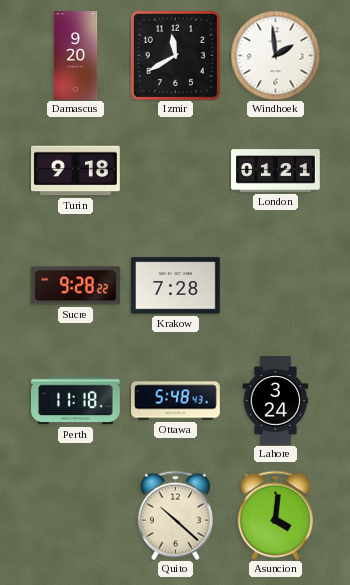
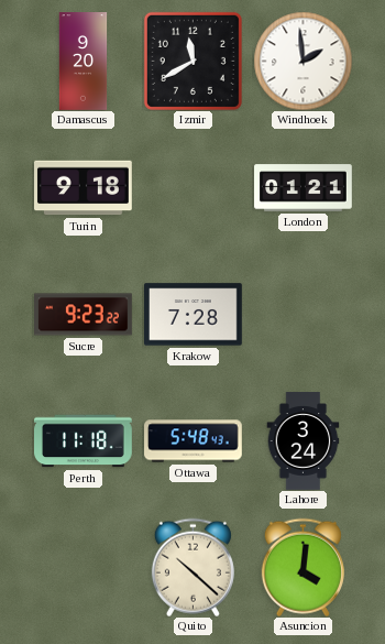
Sucre: 9:28 -> 9:23
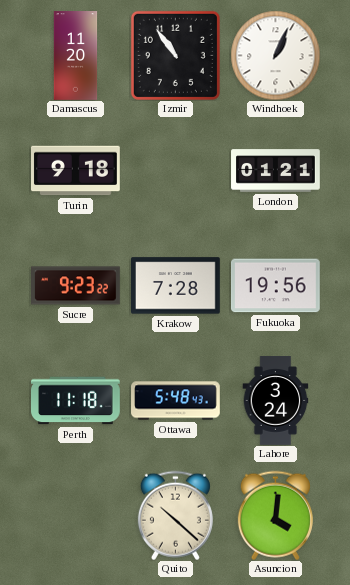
Damascus: 9:20 -> 11:20
Izmir: 11:40 -> 10:54
Windhoek: 1:59 -> 1:04
Fukuoka: none -> 19:56
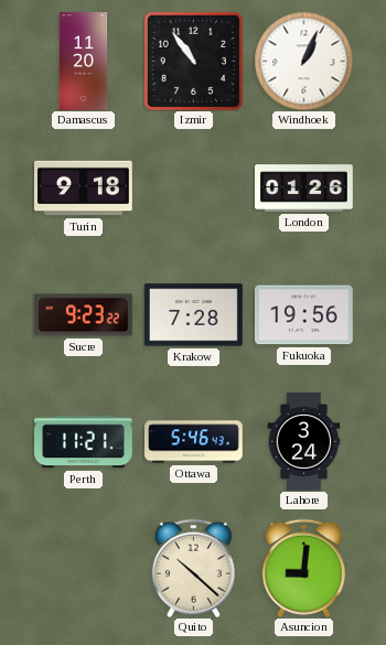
London: 01:21 -> 01:26
Perth: 11:18 -> 11:21
Ottawa: 5:48 -> 5:46
Asuncion: 4:01 -> 9:01
